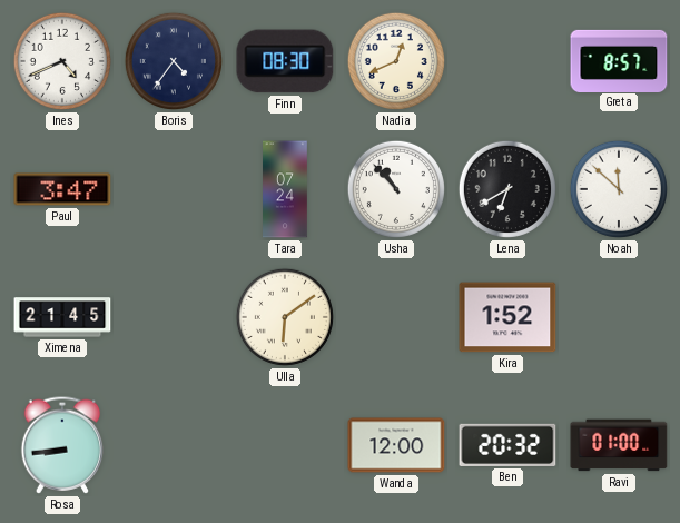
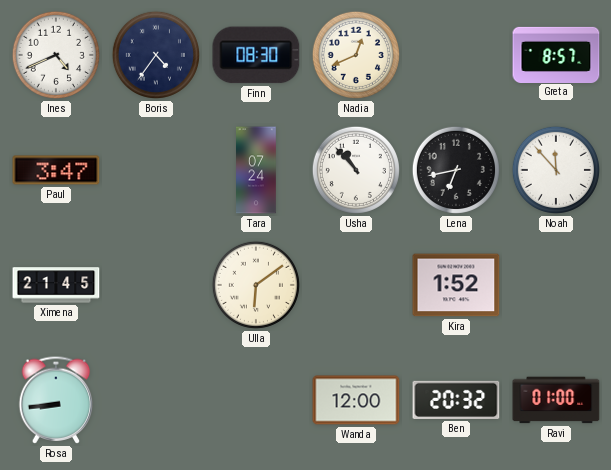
Lena: 6:40 -> 6:43
Noah: 11:52 -> 11:53
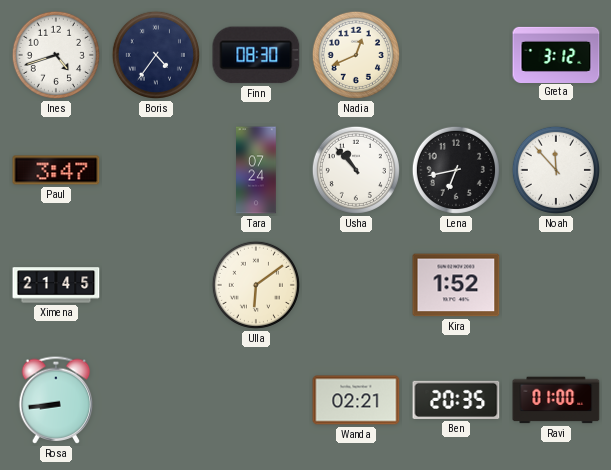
Ines: 4:41 -> 4:42
Greta: 8:57 -> 3:12
Wanda: 12:00 -> 02:21
Ben: 20:32 -> 20:35
